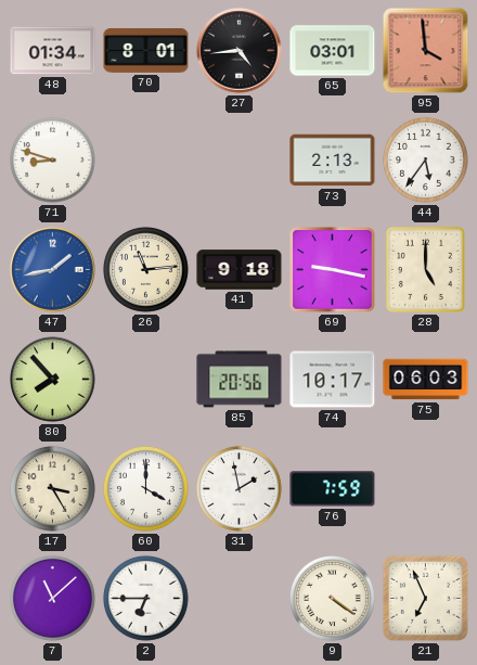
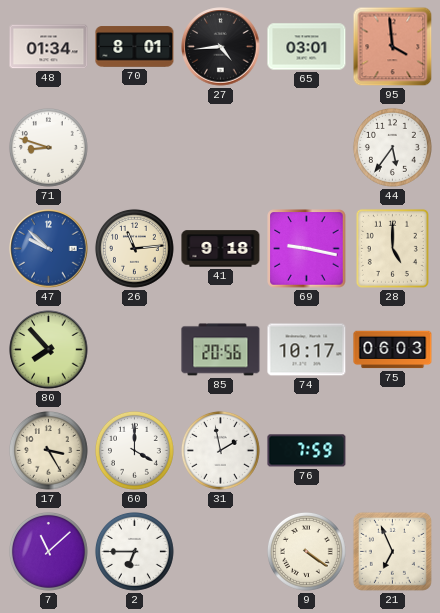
73: 2:13 -> none
47: 1:43 -> 9:52
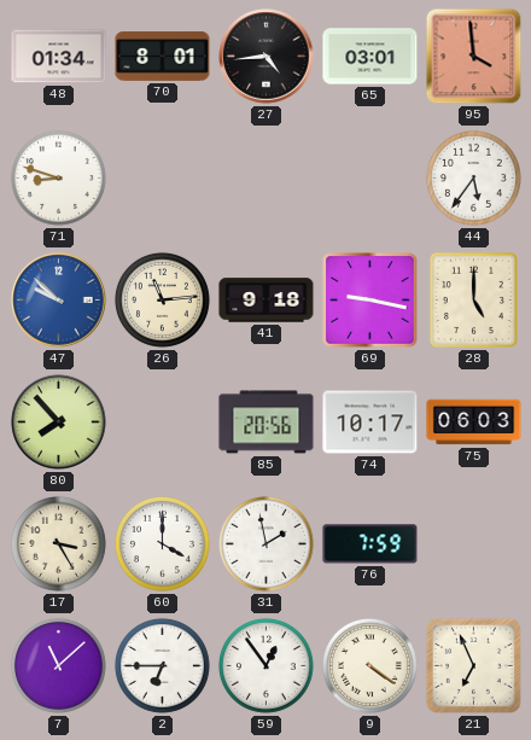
59: none -> 12:54
